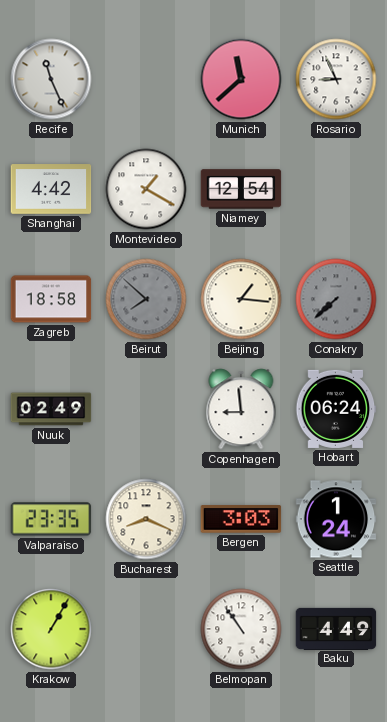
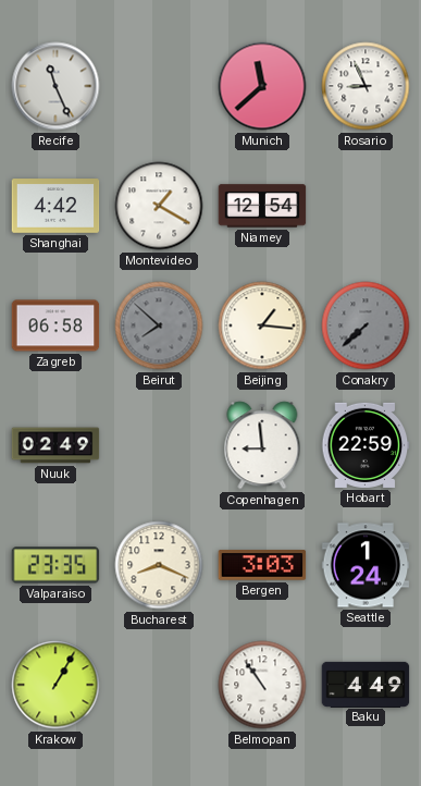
Zagreb: 18:58 -> 06:58
Hobart: 06:24 -> 22:59
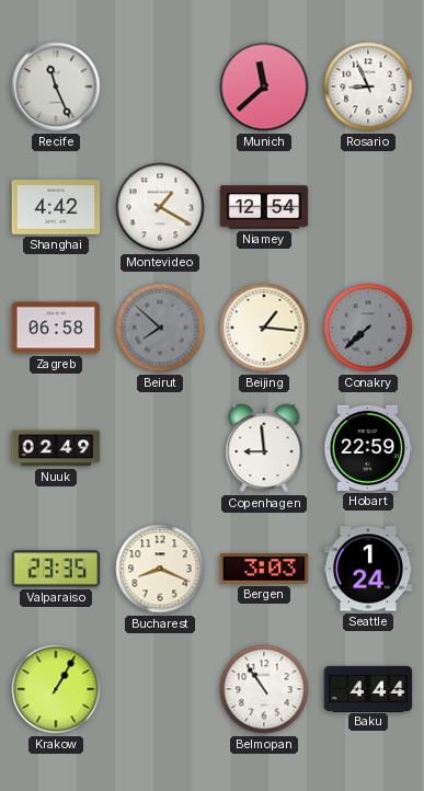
Baku: 4:49 -> 4:44
